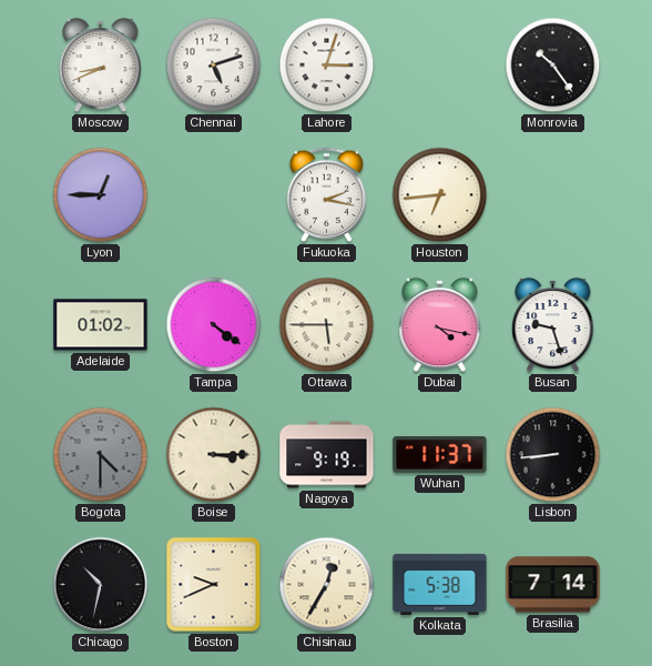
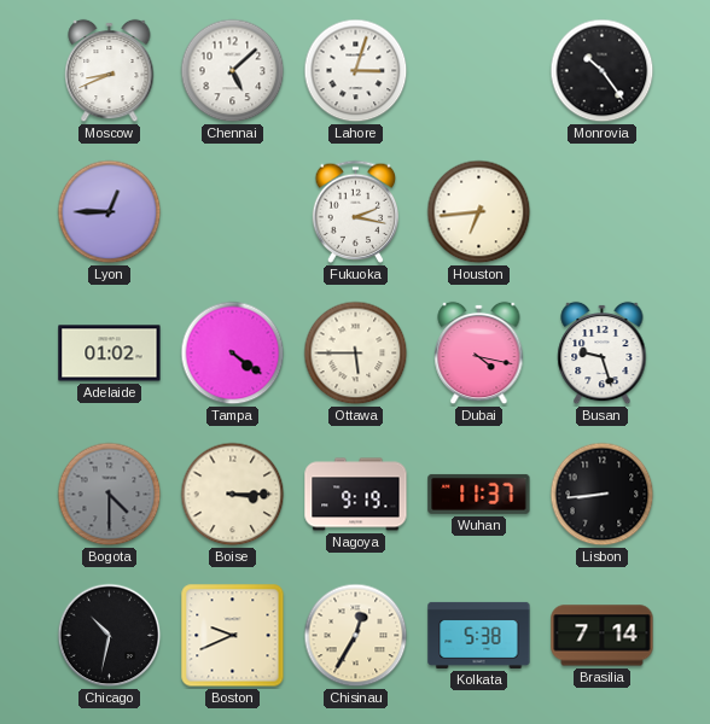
Chennai: 5:12 -> 5:08
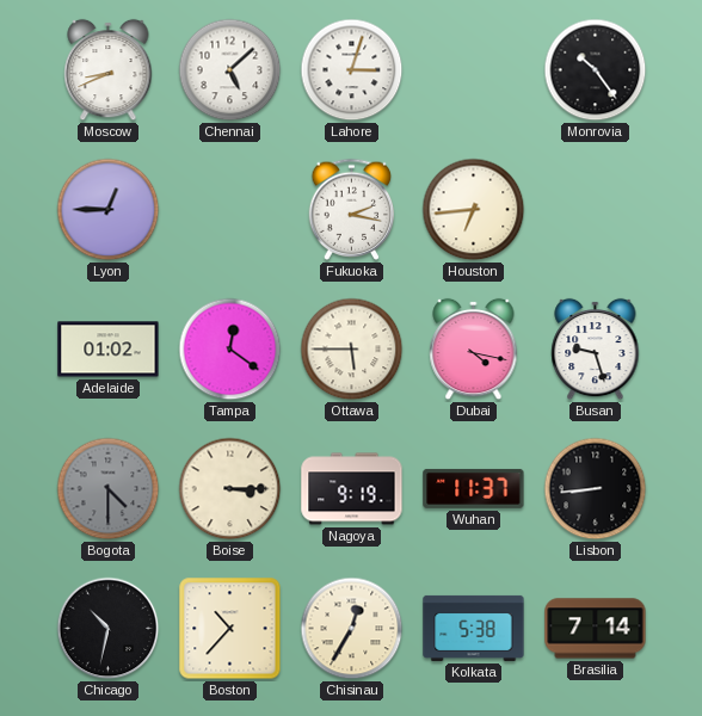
Tampa: 4:21 -> 12:21
Boston: 9:41 -> 10:37
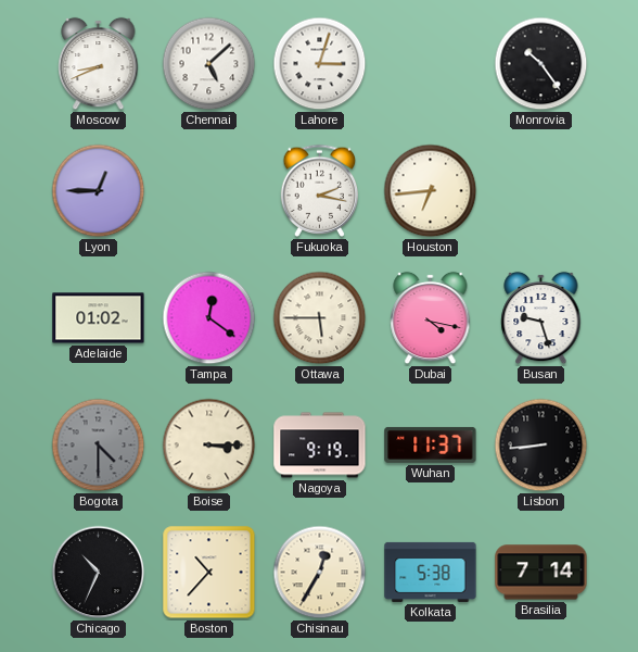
Chicago: 10:32 -> 10:34
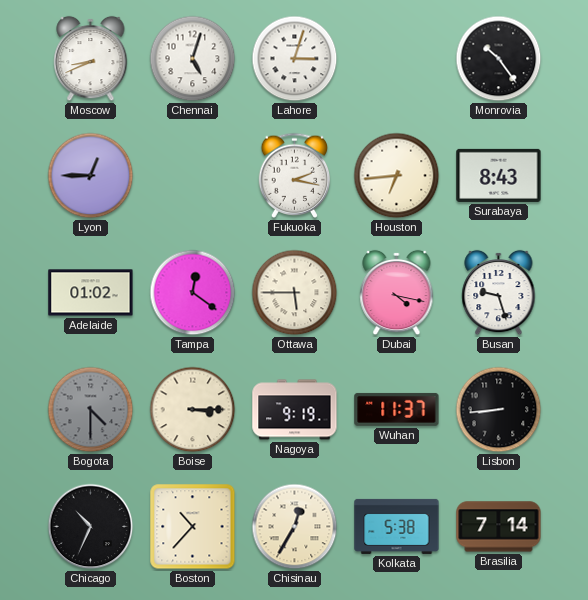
Chennai: 5:08 -> 5:03
Surabaya: none -> 8:43
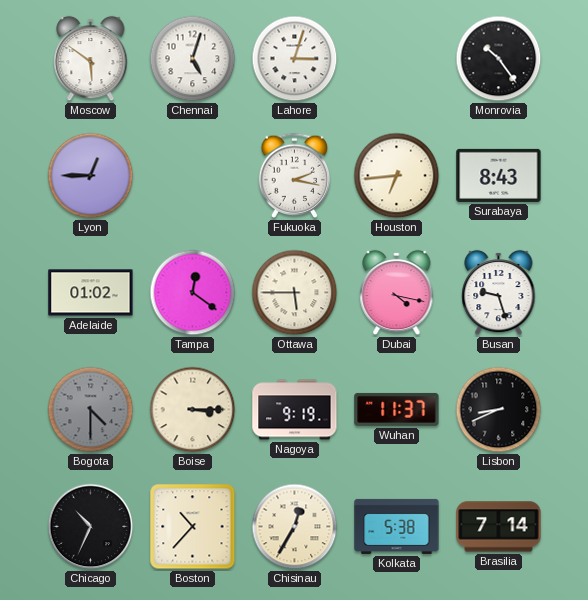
Moscow: 8:41 -> 5:51
Lisbon: 8:44 -> 8:41
